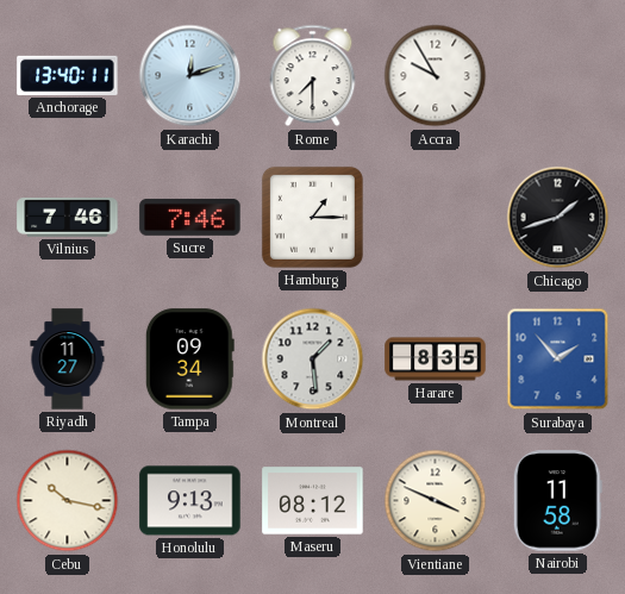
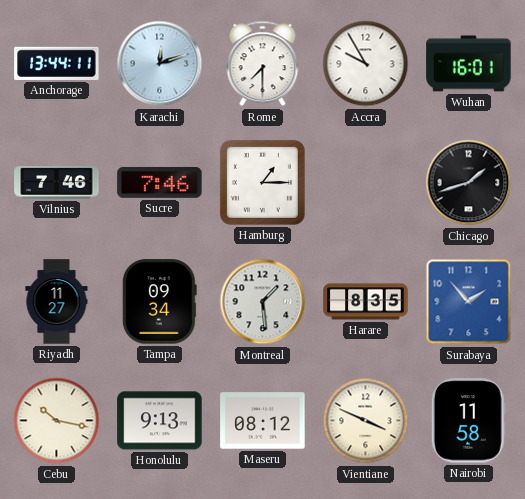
Anchorage: 13:40 -> 13:44
Wuhan: none -> 16:01
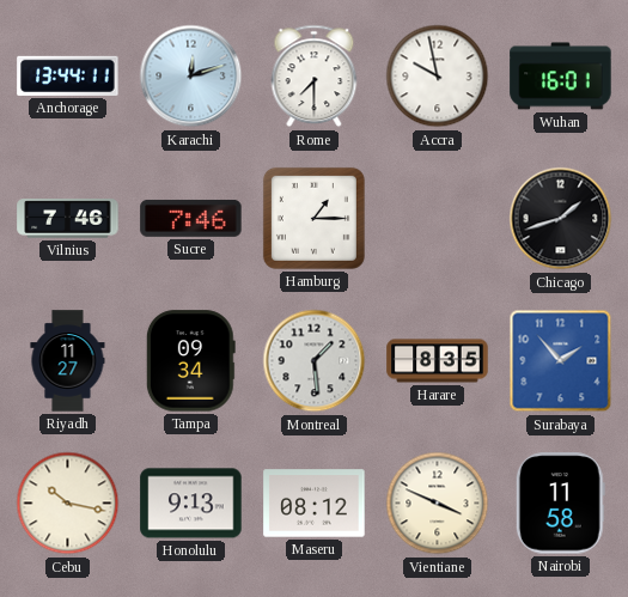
Accra: 9:55 -> 9:58
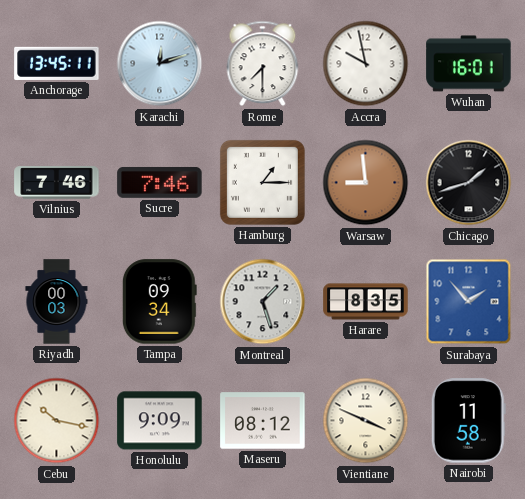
Anchorage: 13:44 -> 13:45
Warsaw: none -> 8:59
Riyadh: 11:27 -> 00:03
Montreal: 1:29 -> 1:27
Honolulu: 9:13 -> 9:09
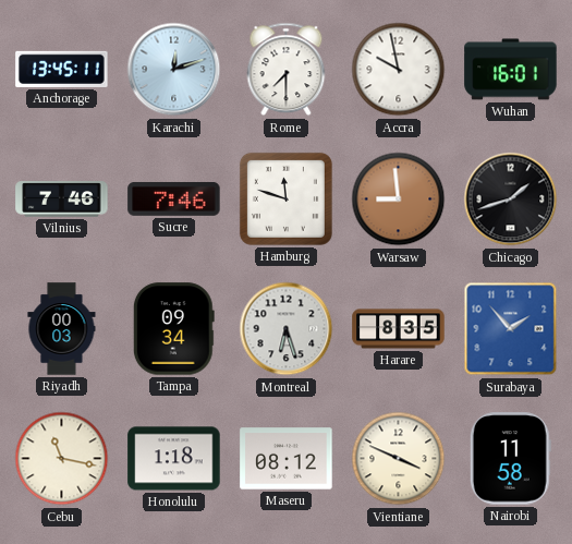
Hamburg: 1:15 -> 11:48
Montreal: 1:27 -> 6:27
Cebu: 10:17 -> 11:17
Honolulu: 9:09 -> 1:18
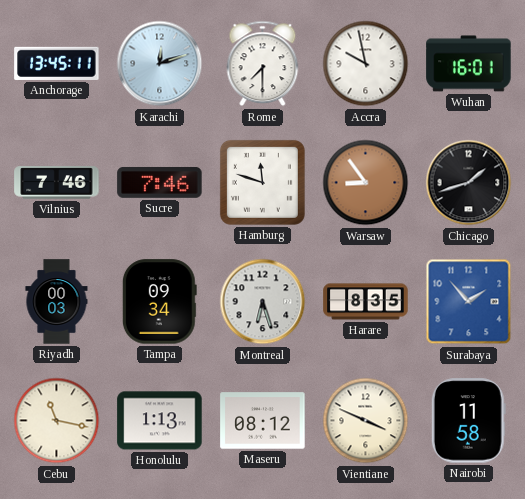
Warsaw: 8:59 -> 8:54
Honolulu: 1:18 -> 1:13
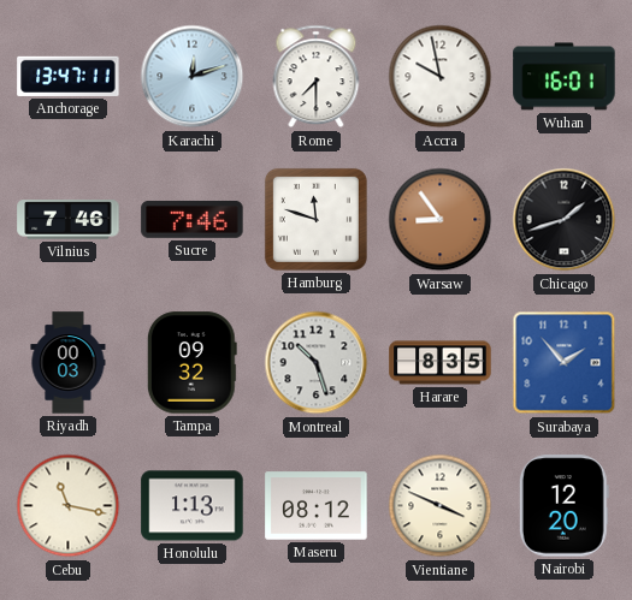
Anchorage: 13:45 -> 13:47
Tampa: 09:34 -> 09:32
Montreal: 6:27 -> 10:27
Nairobi: 11:58 -> 12:20
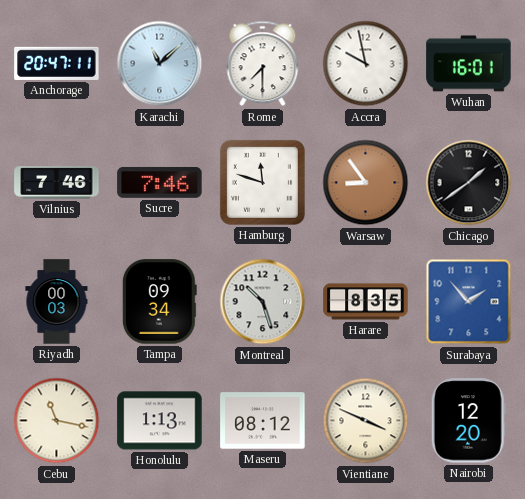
Anchorage: 13:47 -> 20:47
Karachi: 12:12 -> 11:08
Chicago: 1:42 -> 1:39
Tampa: 09:32 -> 09:34
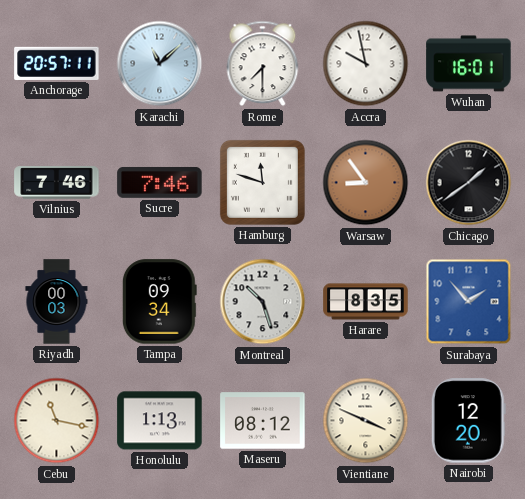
Anchorage: 20:47 -> 20:57
